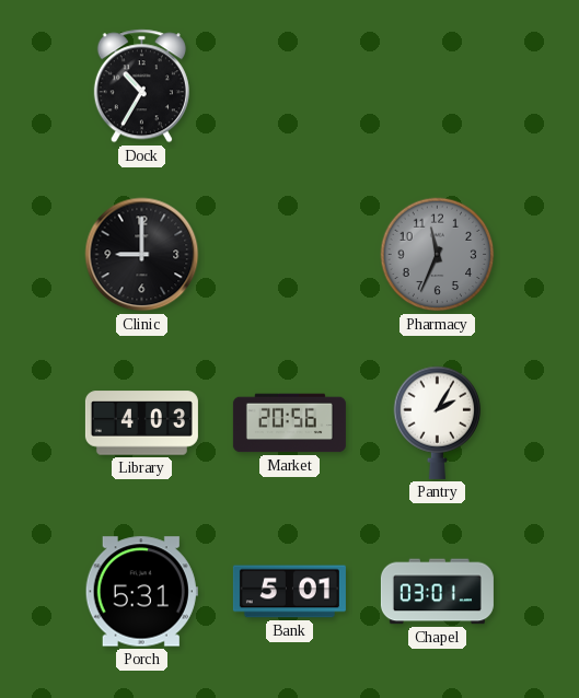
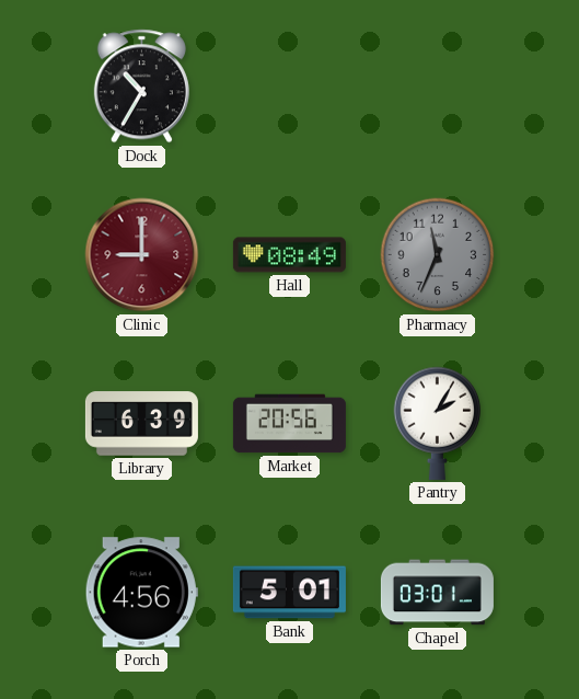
Clinic dial: black -> burgundy
Hall: none -> 08:49
Library: 4:03 -> 6:39
Porch: 5:31 -> 4:56
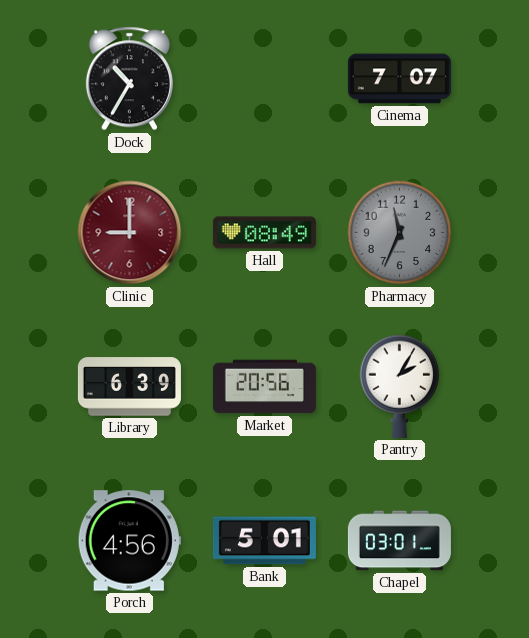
Cinema: none -> 7:07
